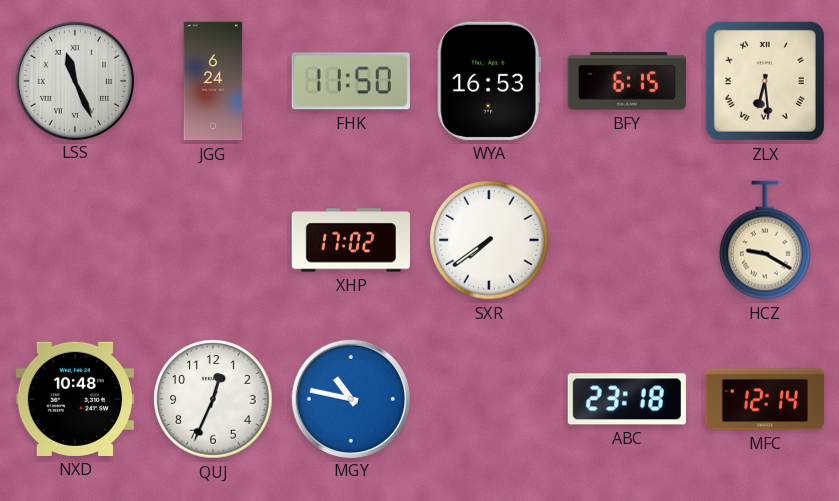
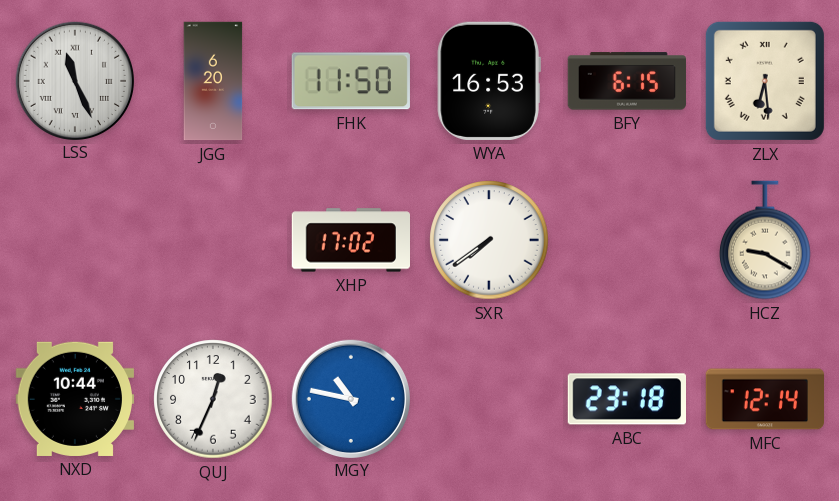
JGG: 6:24 -> 6:20
NXD: 10:48 -> 10:44
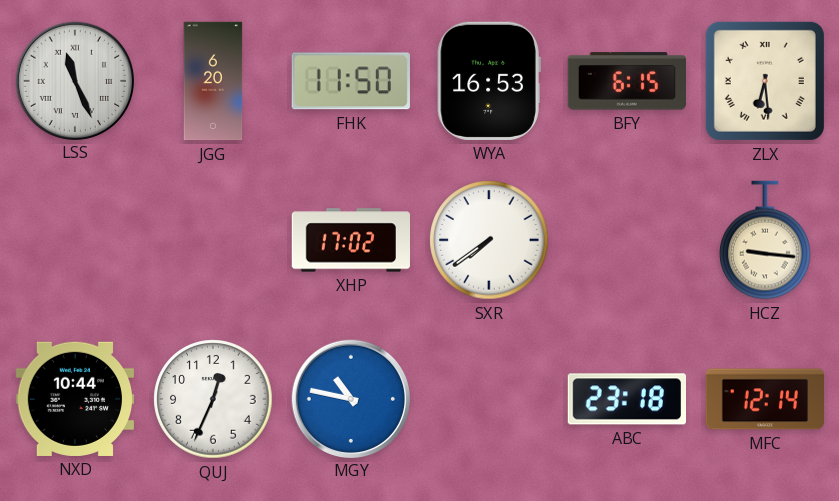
HCZ: 9:20 -> 9:16
